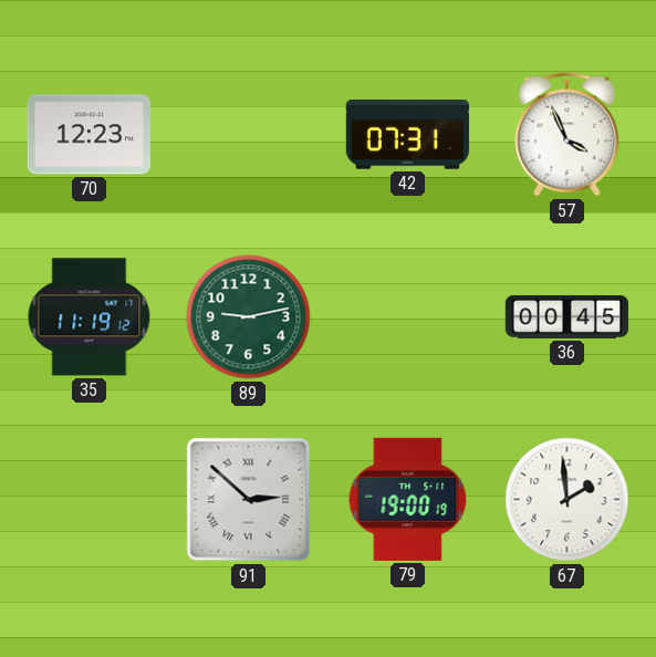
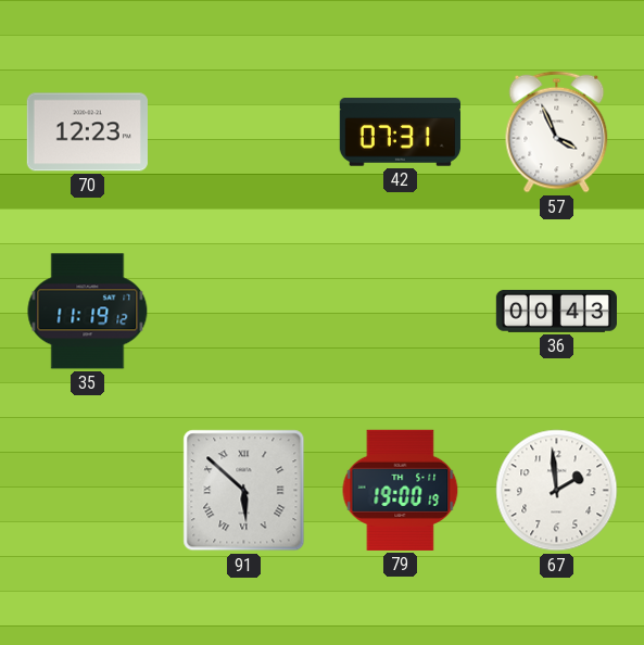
89: 9:13 -> none
36: 00:45 -> 00:43
91: 2:52 -> 5:52
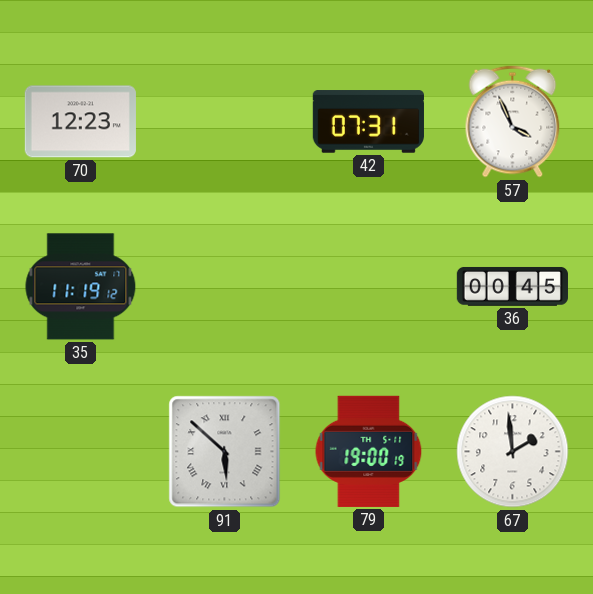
36: 00:43 -> 00:45
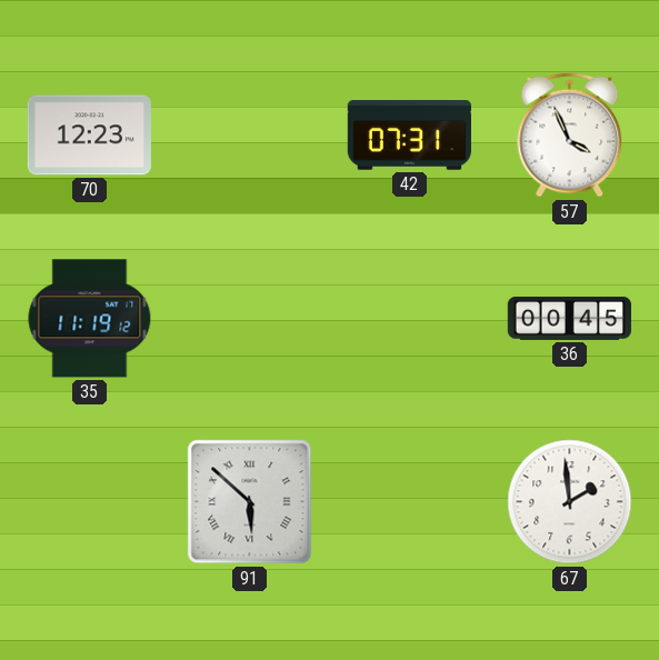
79: 19:00 -> none
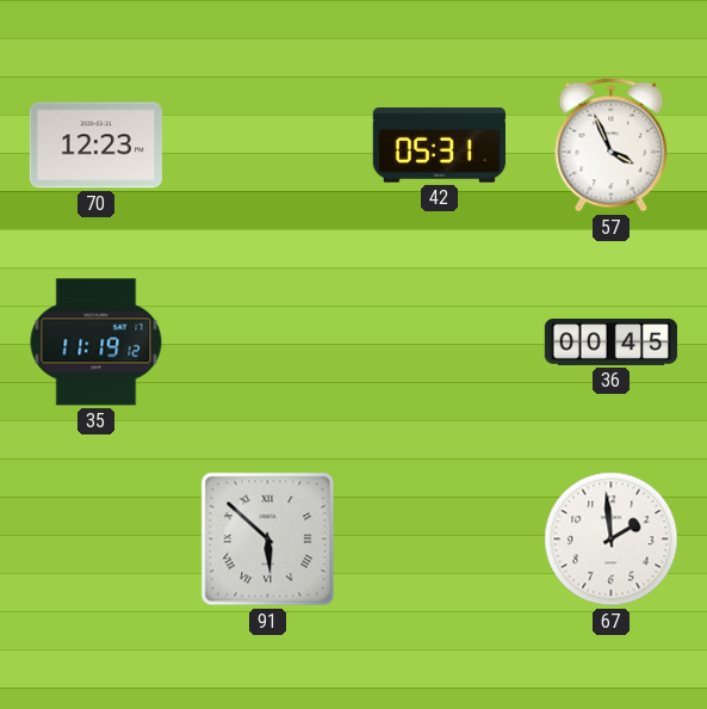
42: 07:31 -> 05:31
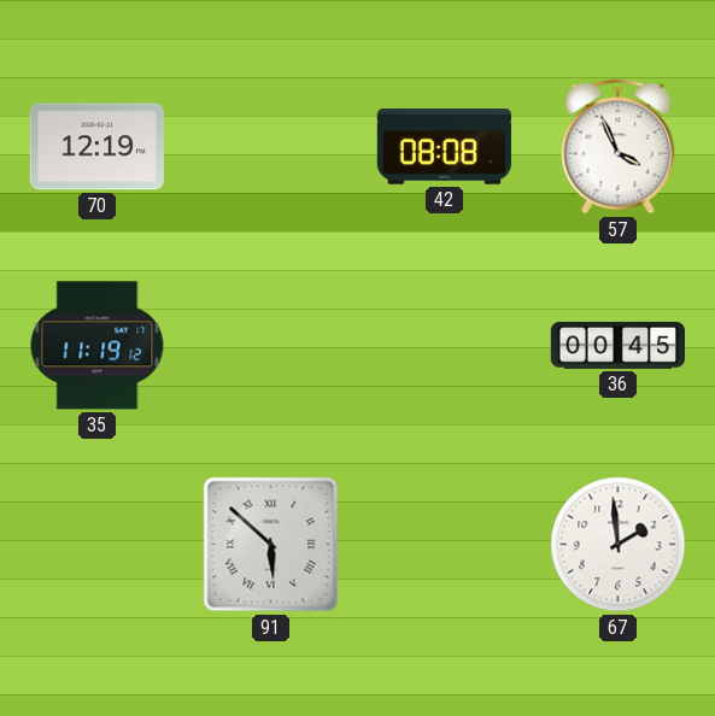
70: 12:23 -> 12:19
42: 05:31 -> 08:08
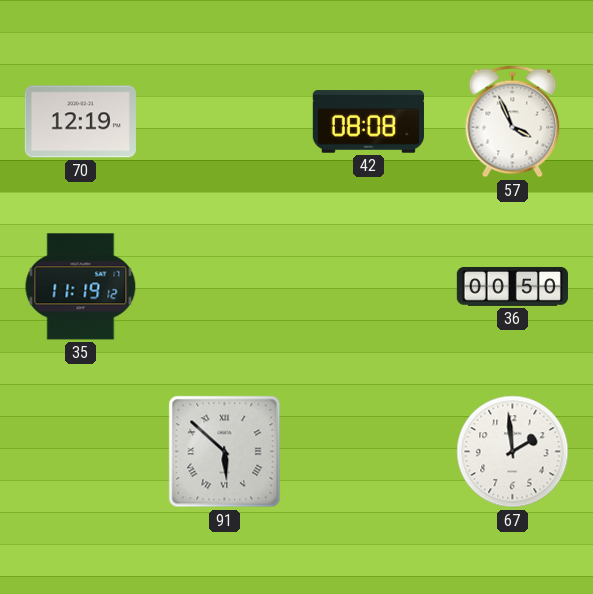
36: 00:45 -> 00:50
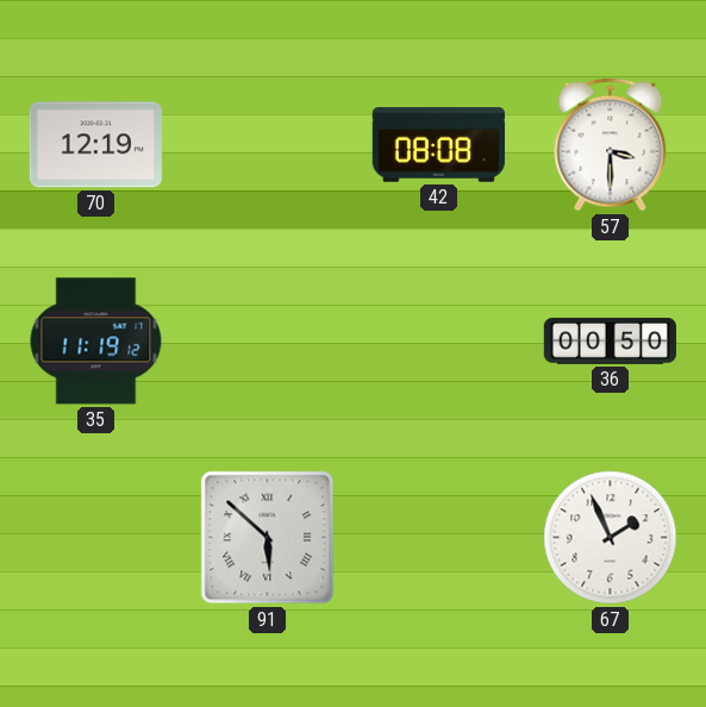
57: 3:56 -> 3:30
67: 1:59 -> 1:56
